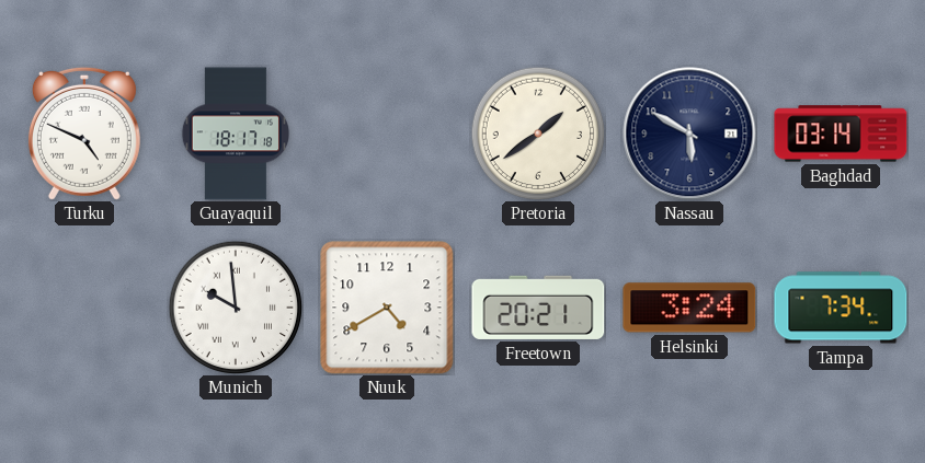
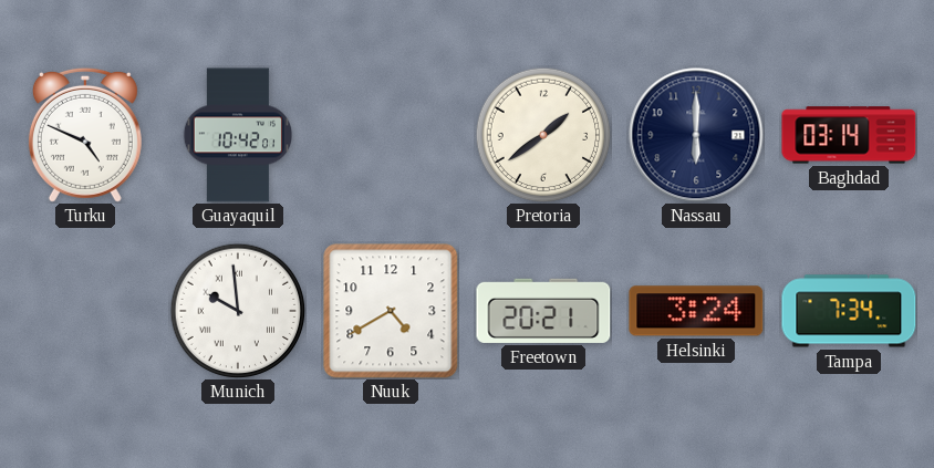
Guayaquil: 18:17 -> 10:42
Nassau: 5:50 -> 6:00
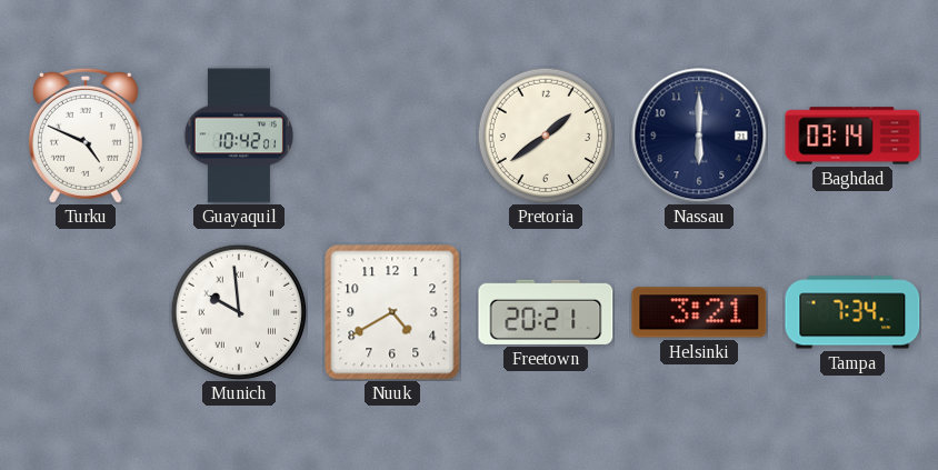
Helsinki: 3:24 -> 3:21
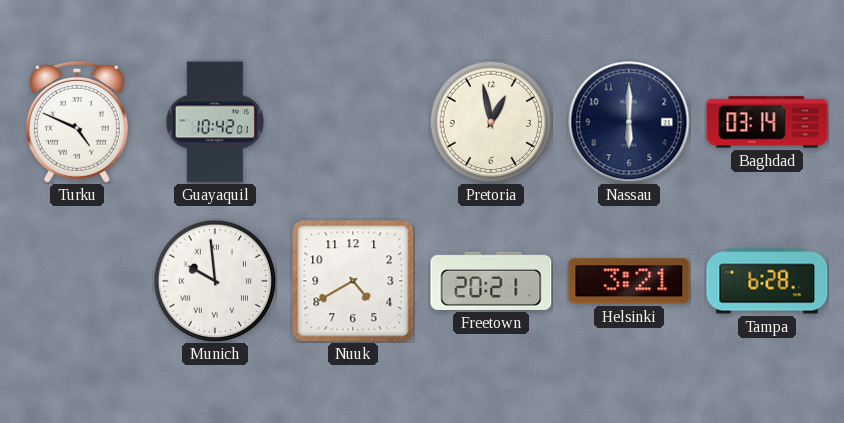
Pretoria: 1:39 -> 12:58
Tampa: 7:34 -> 6:28
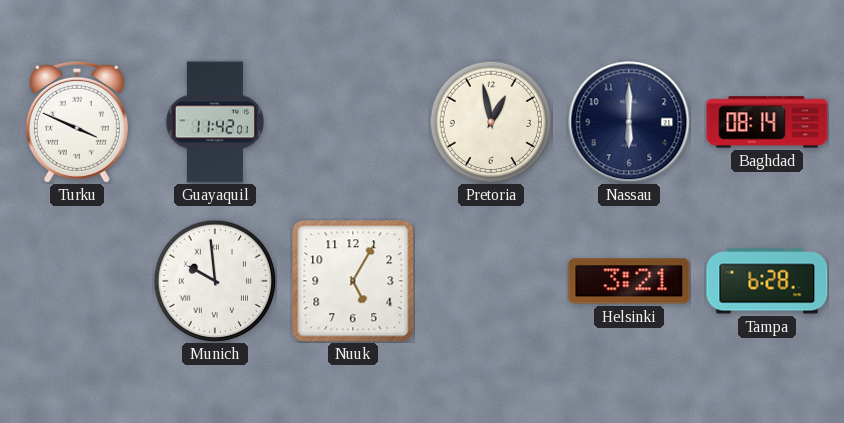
Turku: 4:49 -> 3:49
Guayaquil: 10:42 -> 11:42
Baghdad: 03:14 -> 08:14
Nuuk: 4:40 -> 5:05
Freetown: 20:21 -> none
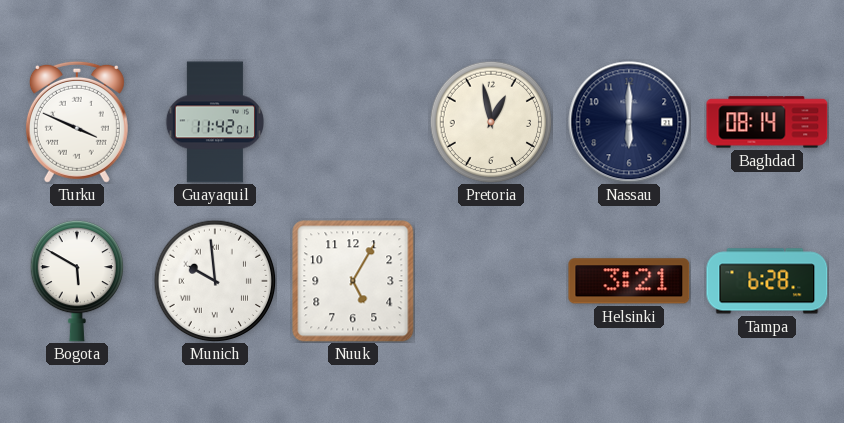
Bogota: none -> 5:50
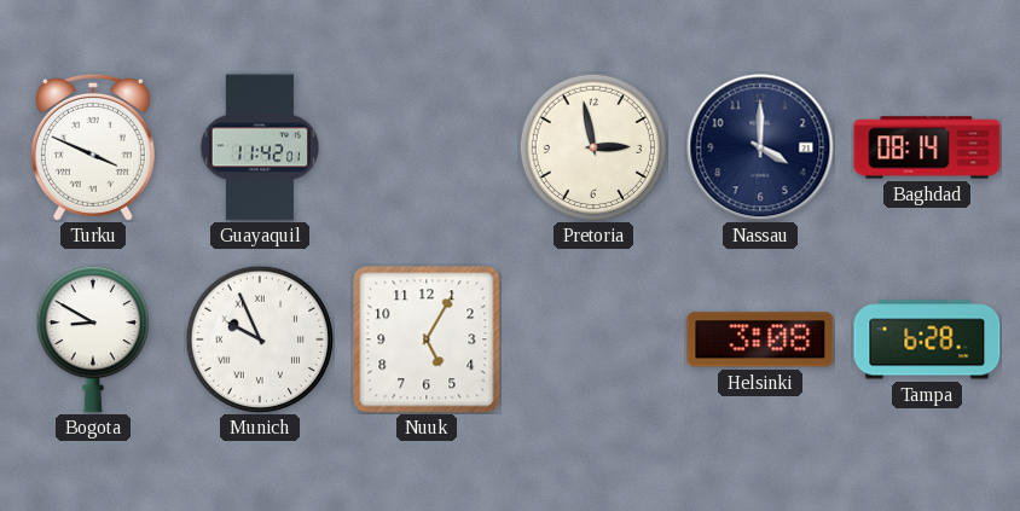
Pretoria: 12:58 -> 2:58
Nassau: 6:00 -> 4:00
Bogota: 5:50 -> 8:50
Munich: 9:59 -> 9:56
Helsinki: 3:21 -> 3:08
